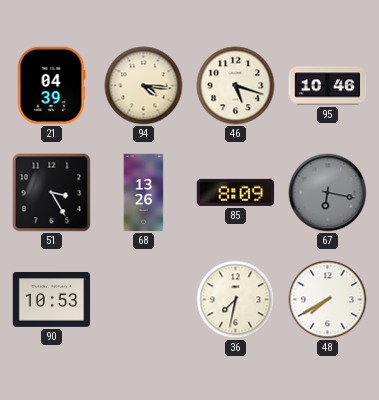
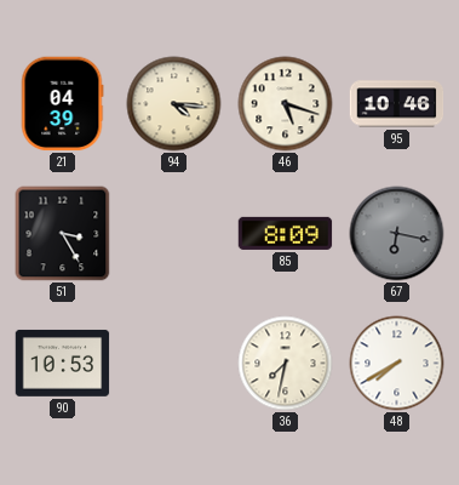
68: 13:26 -> none
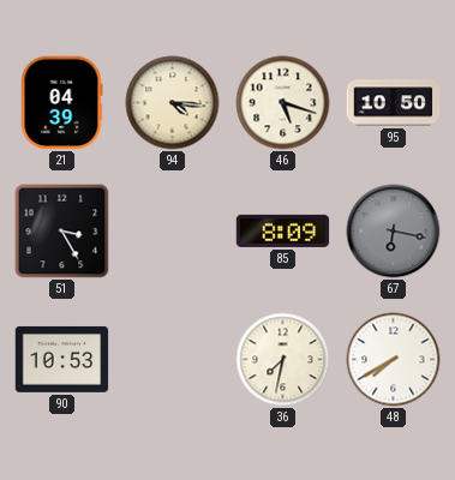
95: 10:46 -> 10:50
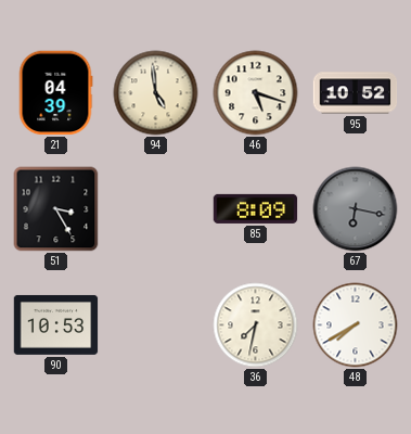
94: 4:16 -> 4:59
95: 10:50 -> 10:52
